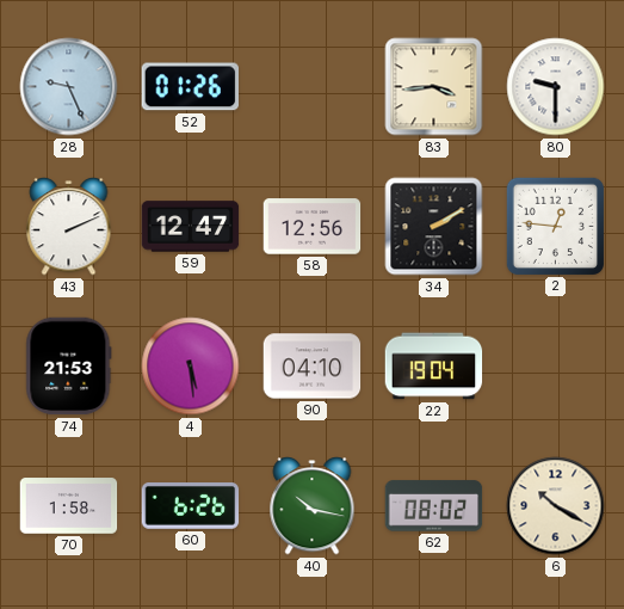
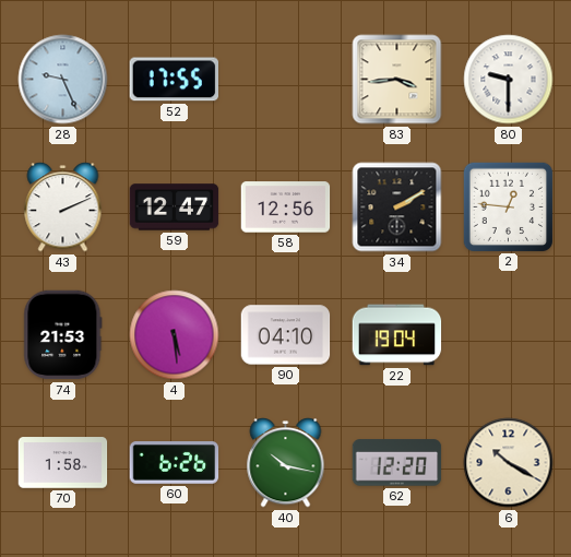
52: 01:26 -> 17:55
62: 08:02 -> 12:20
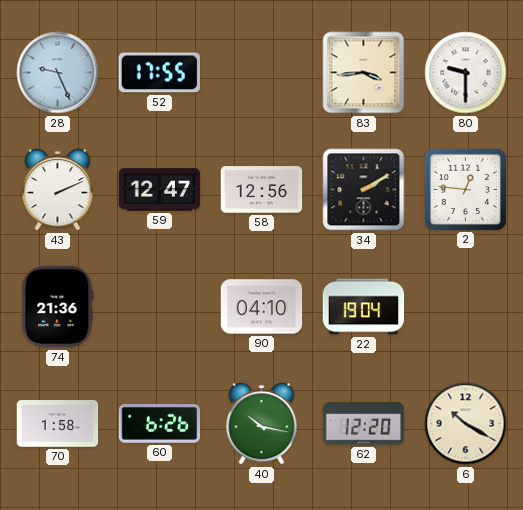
74: 21:53 -> 21:36
4: 5:29 -> none
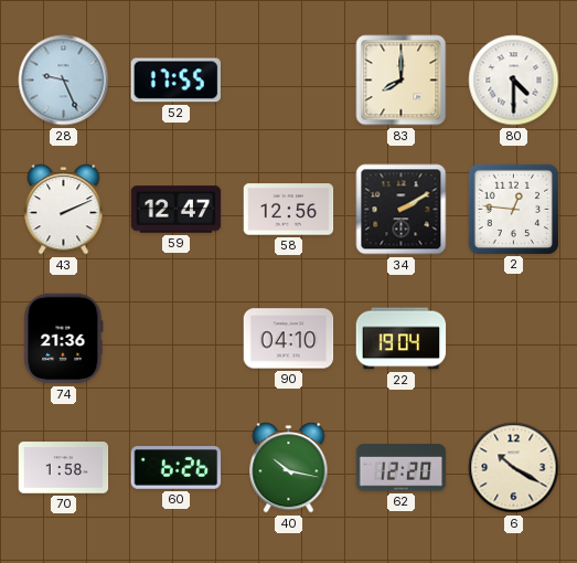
83: 3:44 -> 8:00
80: 9:30 -> 4:30
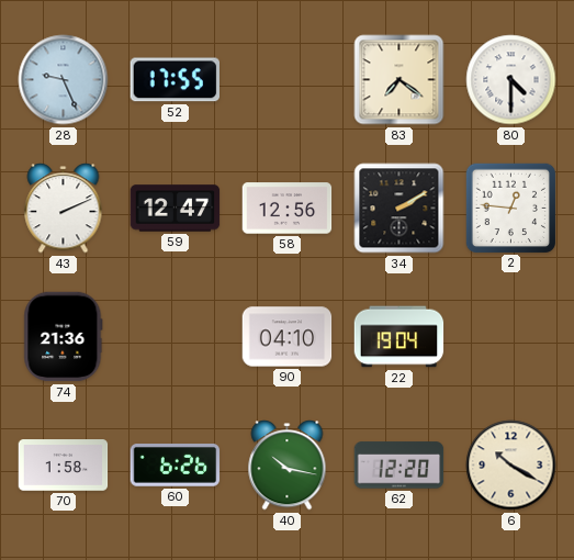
83: 8:00 -> 7:21
